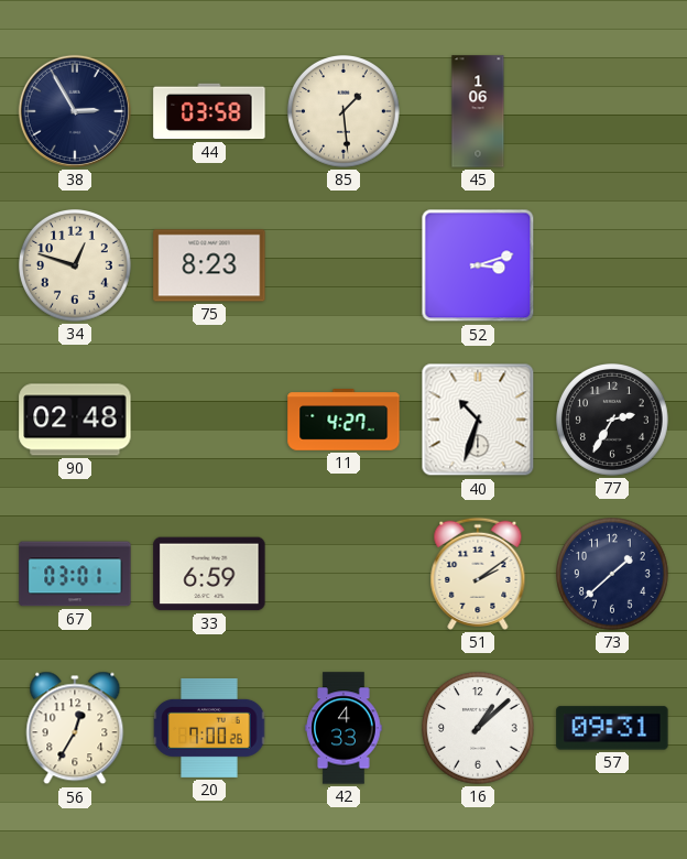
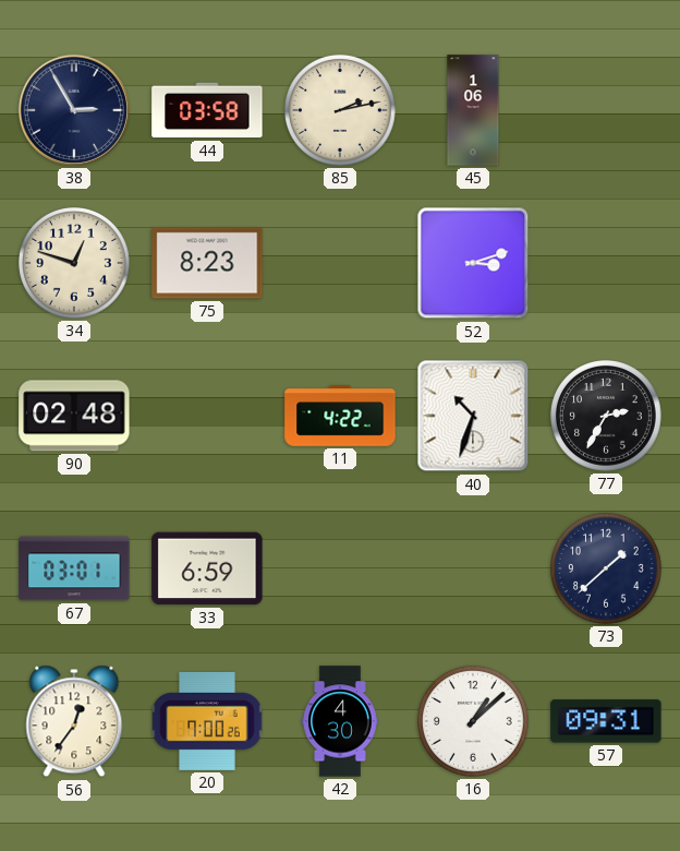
85: 1:29 -> 2:13
11: 4:27 -> 4:22
51: 2:09 -> none
56: 12:35 -> 12:36
42: 4:33 -> 4:30
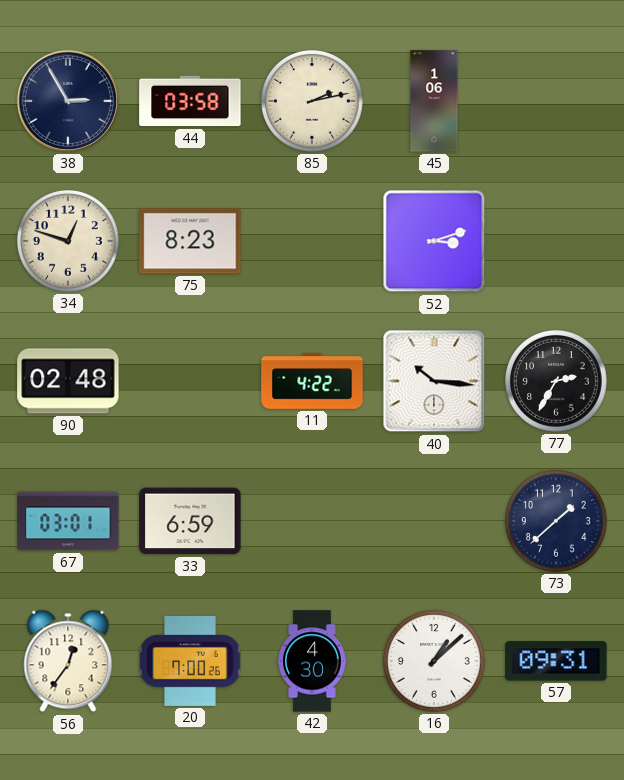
40: 10:33 -> 10:16
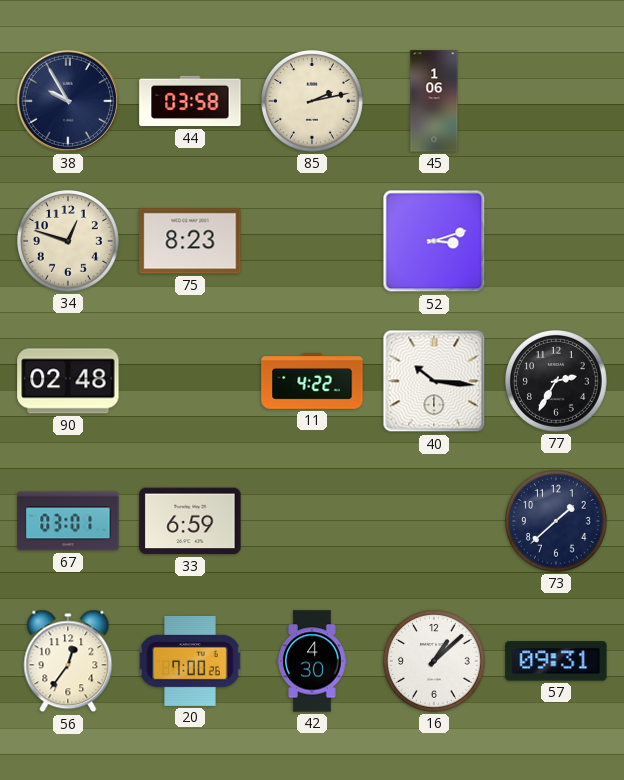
38: 2:55 -> 9:55
